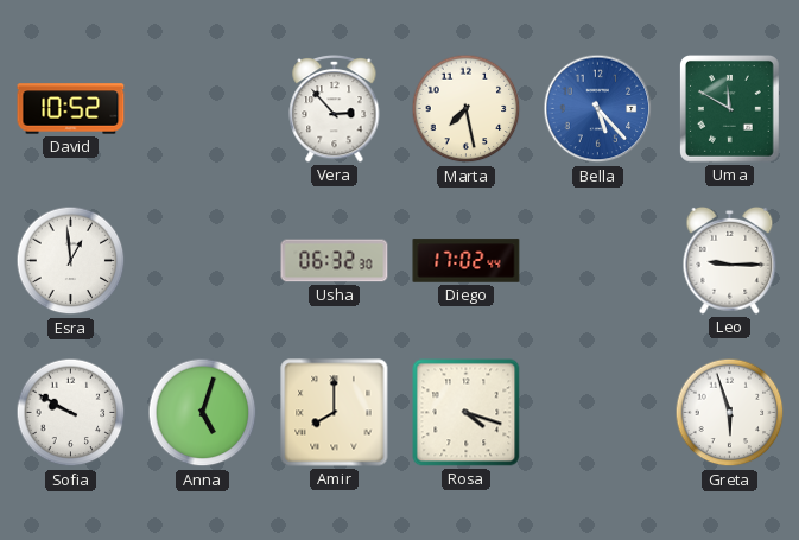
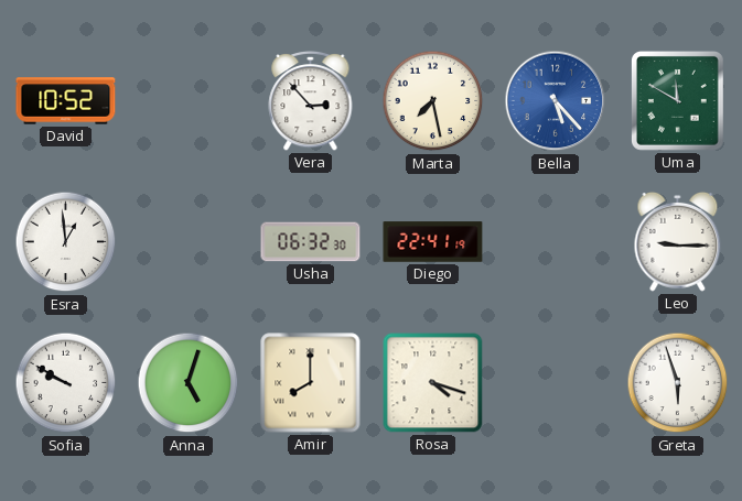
Diego: 17:02 -> 22:41
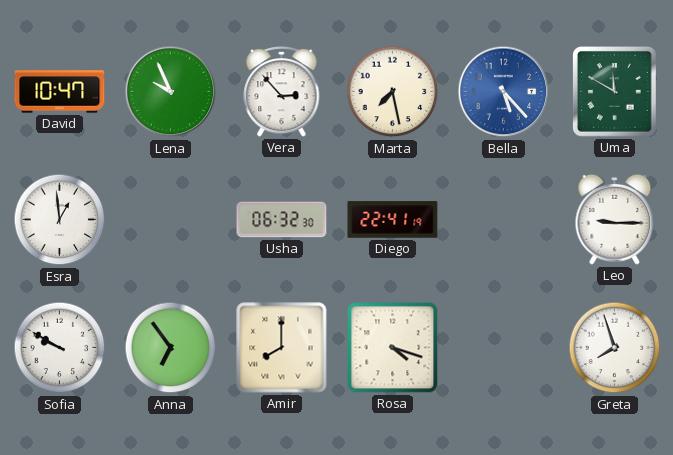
David: 10:52 -> 10:47
Lena: none -> 9:56
Anna: 5:03 -> 6:54
Greta: 5:57 -> 7:57
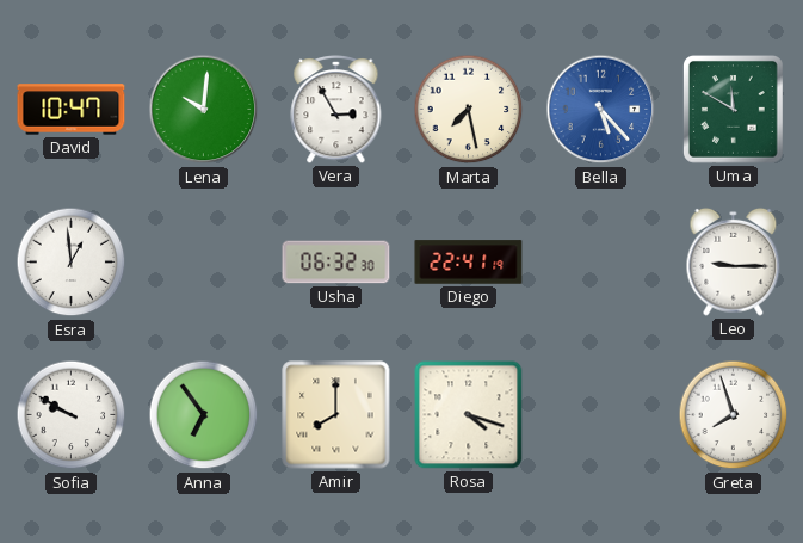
Lena: 9:56 -> 10:01
Vera: 2:53 -> 2:55
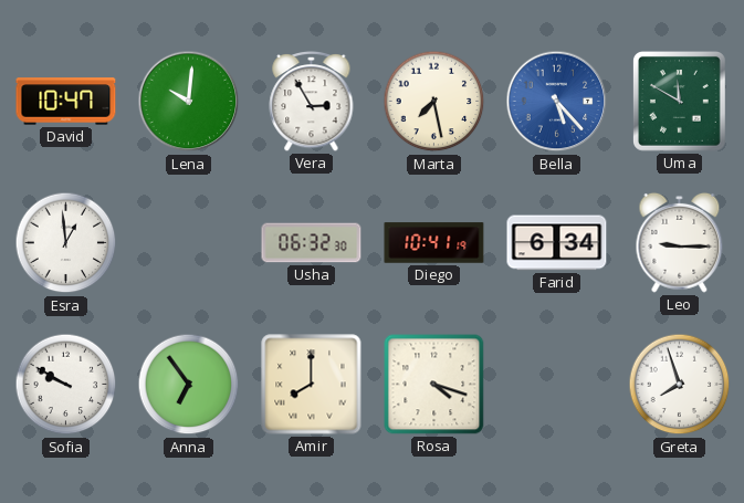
Diego: 22:41 -> 10:41
Farid: none -> 6:34
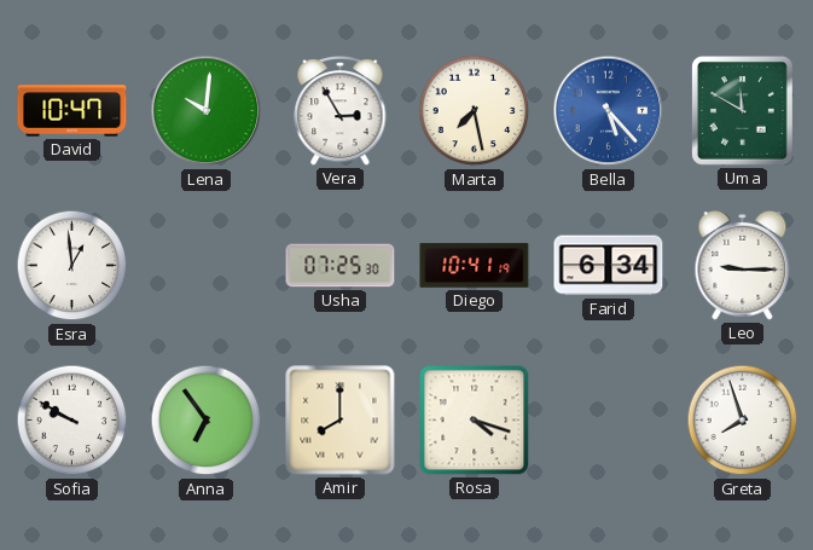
Usha: 06:32 -> 07:25
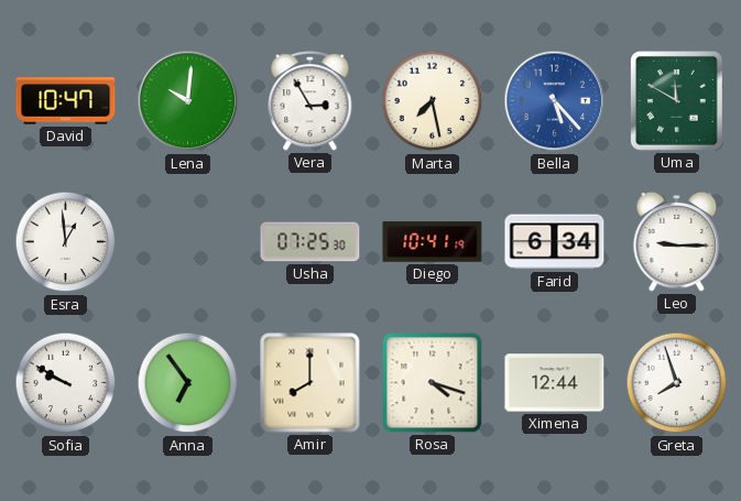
Ximena: none -> 12:44
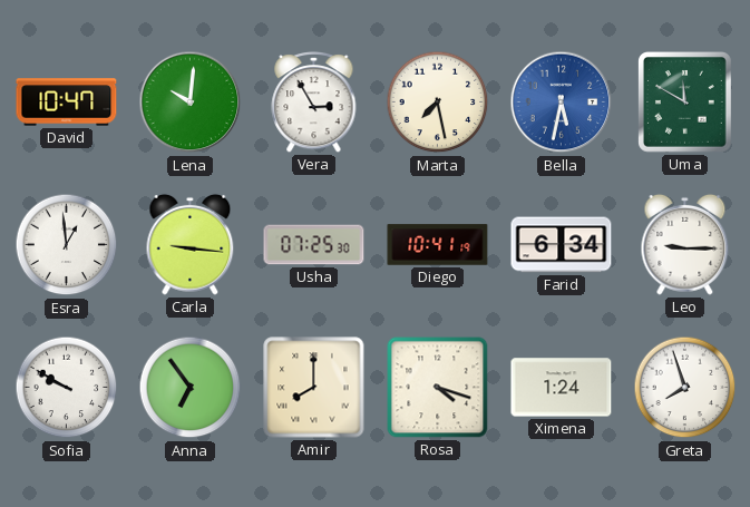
Bella: 5:23 -> 5:32
Carla: none -> 9:16
Ximena: 12:44 -> 1:24
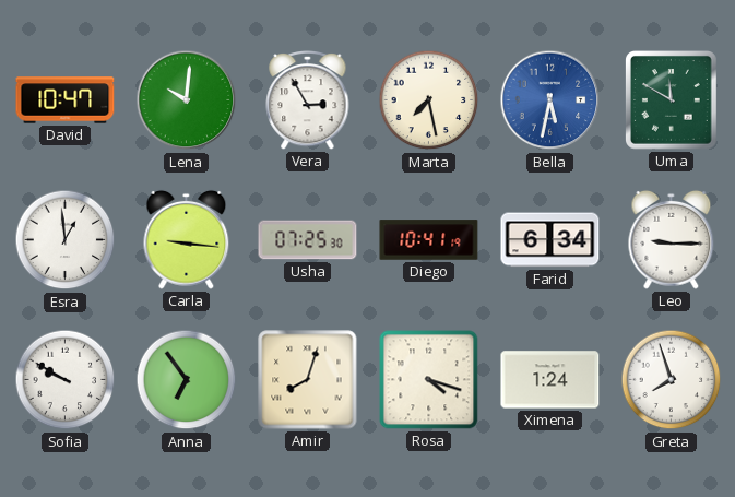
Amir: 8:00 -> 8:03
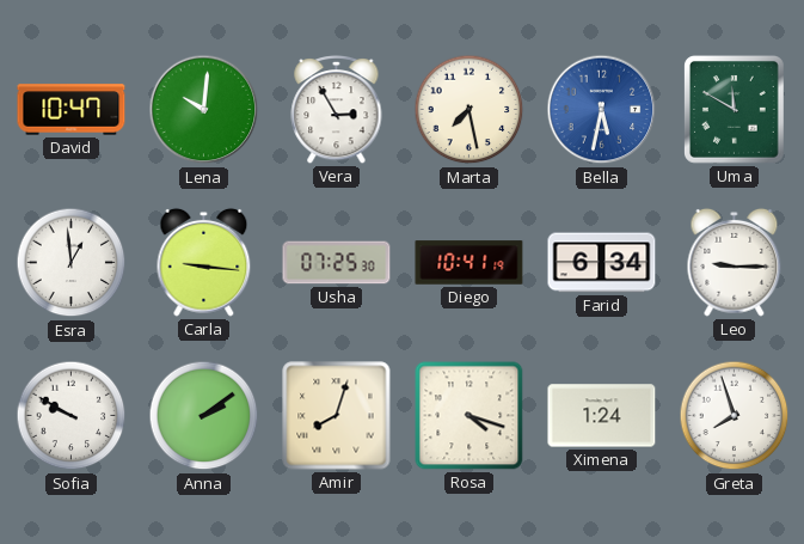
Anna: 6:54 -> 2:09
